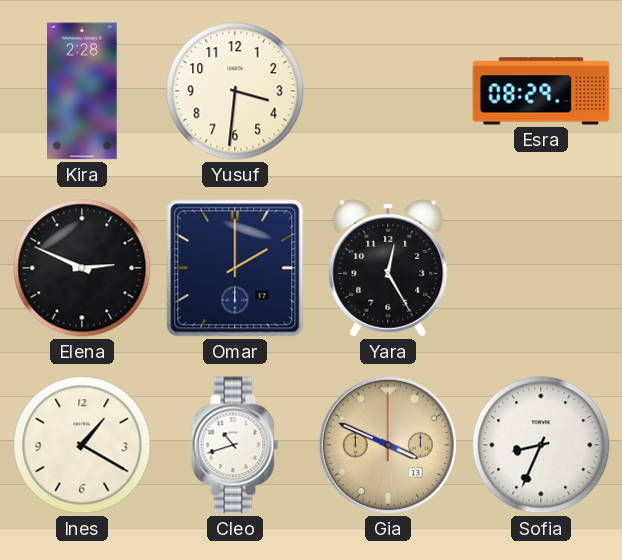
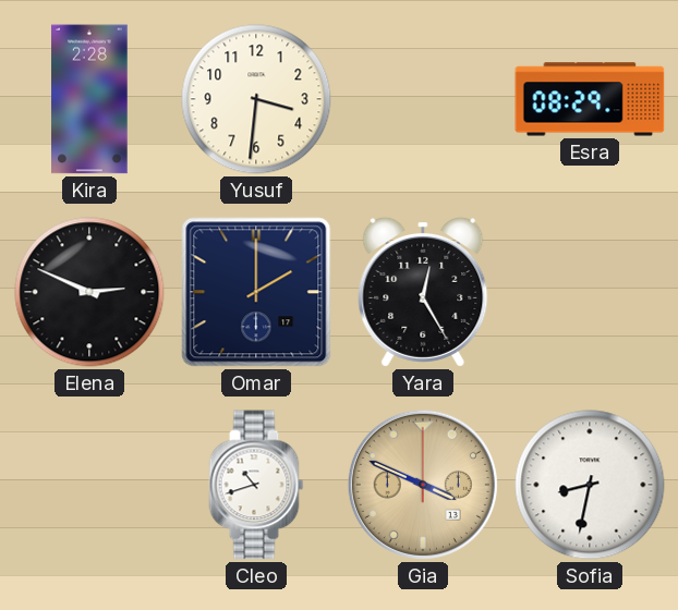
Ines: 1:20 -> none
Sofia: 8:34 -> 8:32
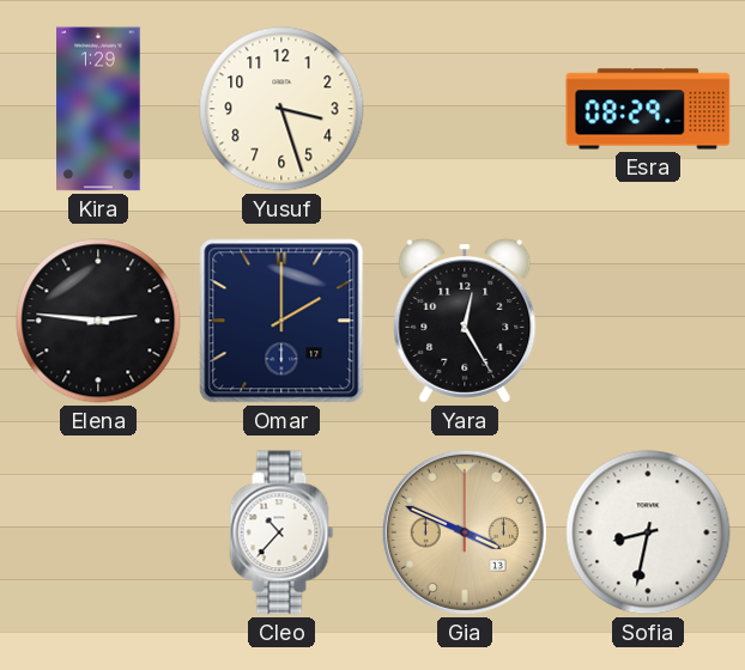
Kira: 2:28 -> 1:29
Yusuf: 3:31 -> 3:27
Elena: 2:49 -> 2:46
Cleo: 10:42 -> 10:37
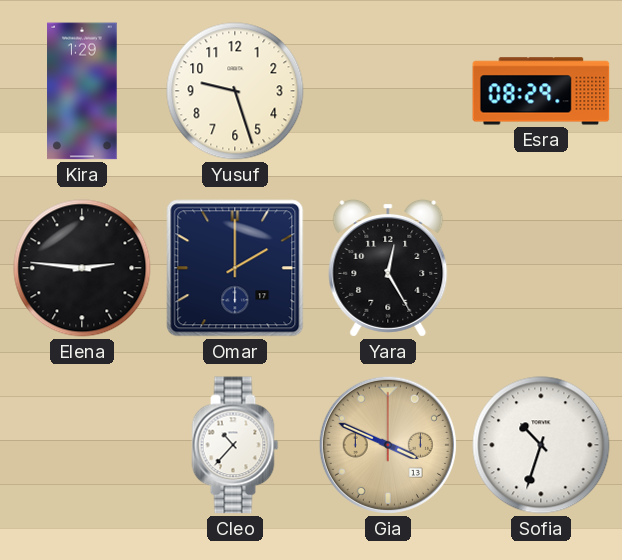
Yusuf: 3:27 -> 9:27
Sofia: 8:32 -> 10:33
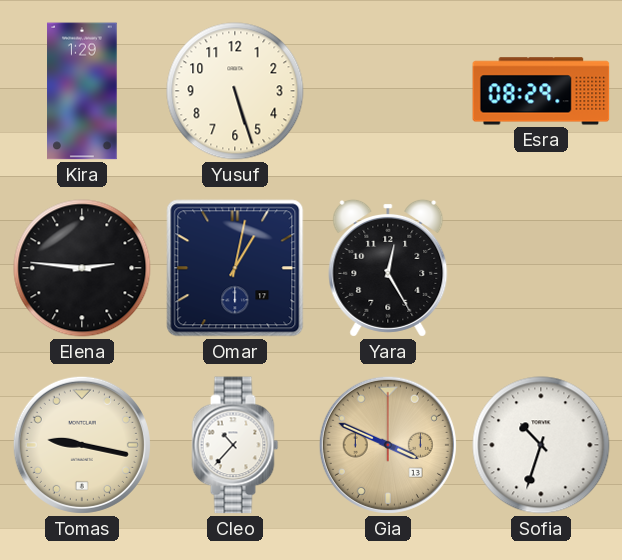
Yusuf: 9:27 -> 5:27
Omar: 2:00 -> 1:02
Tomas: none -> 9:17
